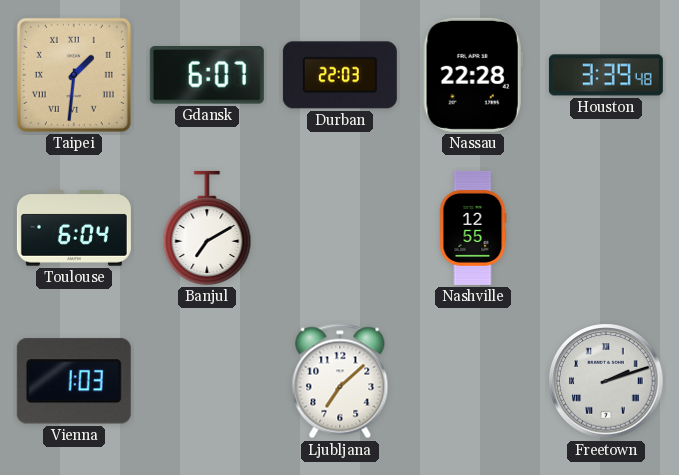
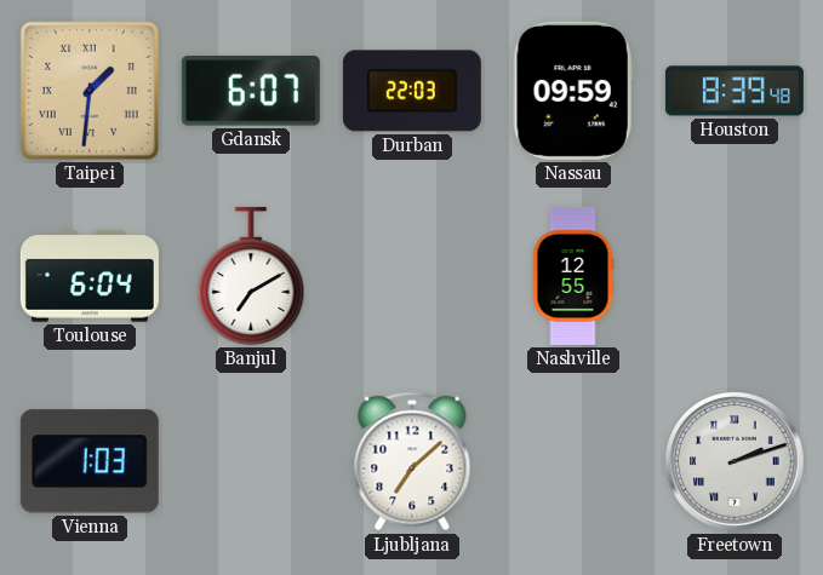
Nassau: 22:28 -> 09:59
Houston: 3:39 -> 8:39
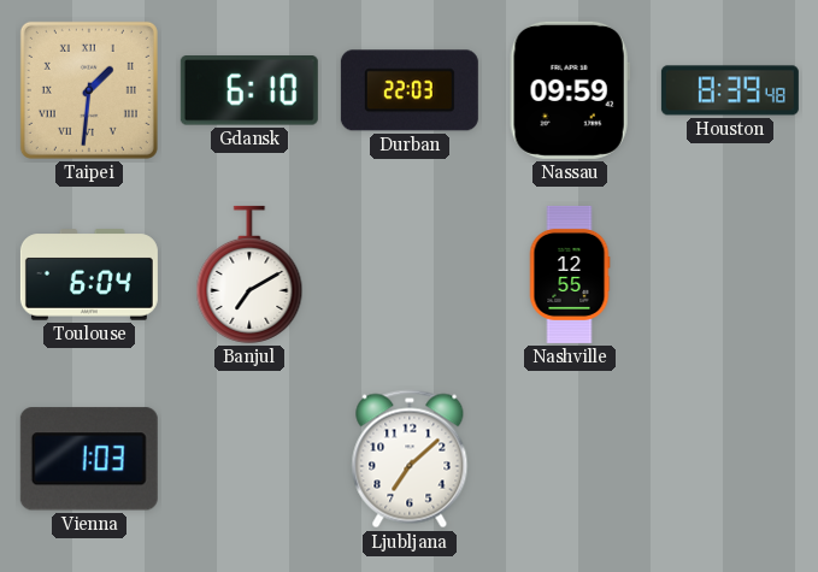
Gdansk: 6:07 -> 6:10
Freetown: 2:12 -> none
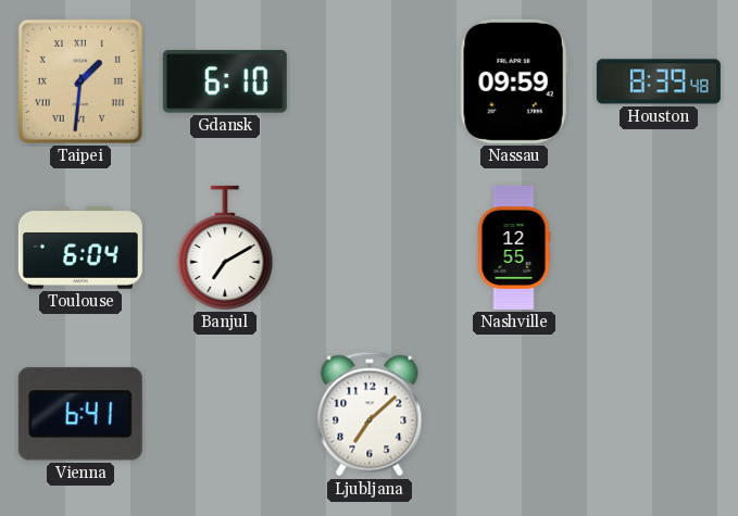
Durban: 22:03 -> none
Vienna: 1:03 -> 6:41
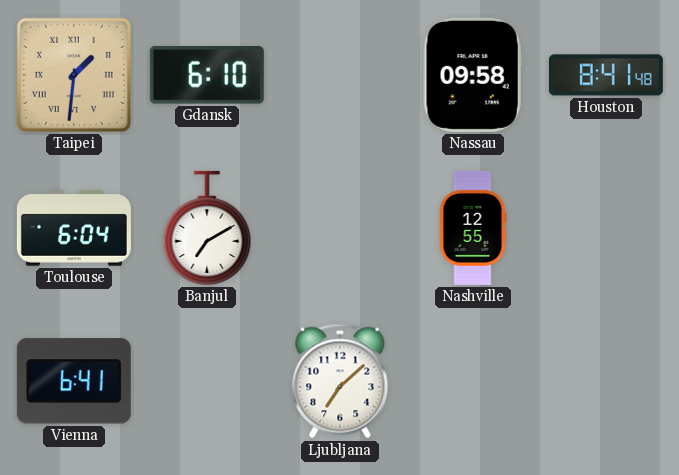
Nassau: 09:59 -> 09:58
Houston: 8:39 -> 8:41
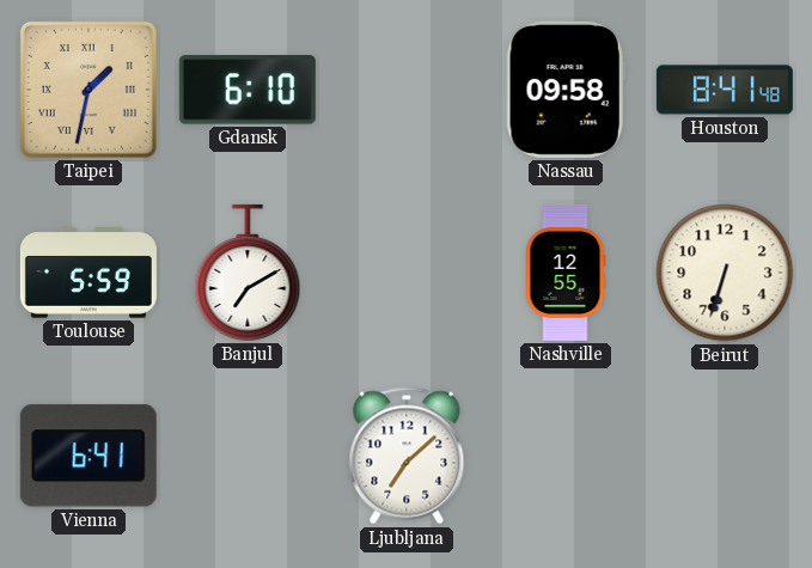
Taipei: 1:31 -> 1:32
Toulouse: 6:04 -> 5:59
Beirut: none -> 6:33
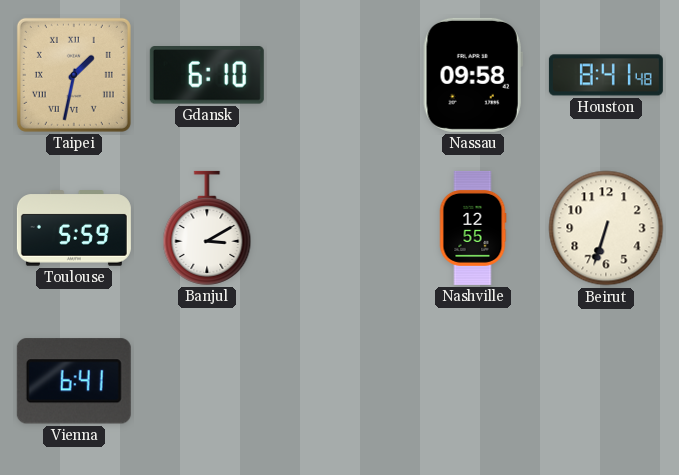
Banjul: 7:10 -> 3:10
Ljubljana: 7:08 -> none
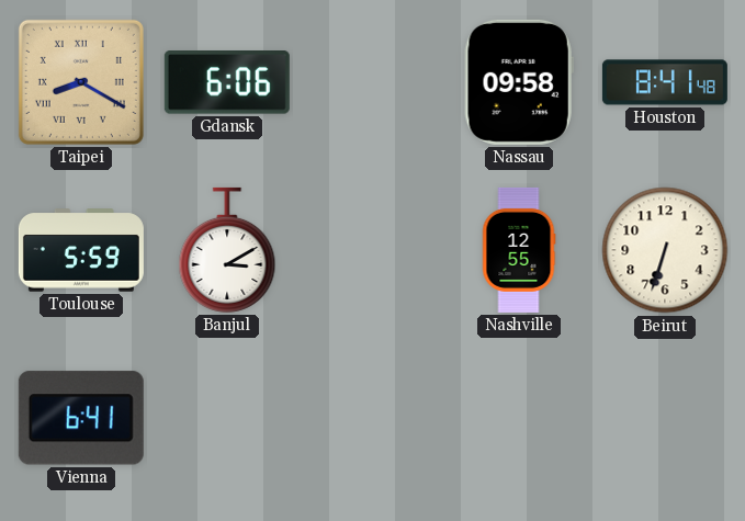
Taipei: 1:32 -> 8:20
Gdansk: 6:10 -> 6:06
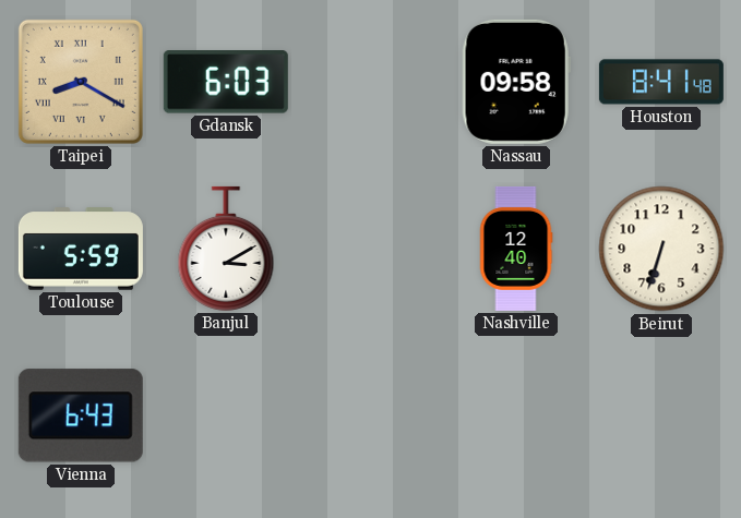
Gdansk: 6:06 -> 6:03
Nashville: 12:55 -> 12:40
Vienna: 6:41 -> 6:43
